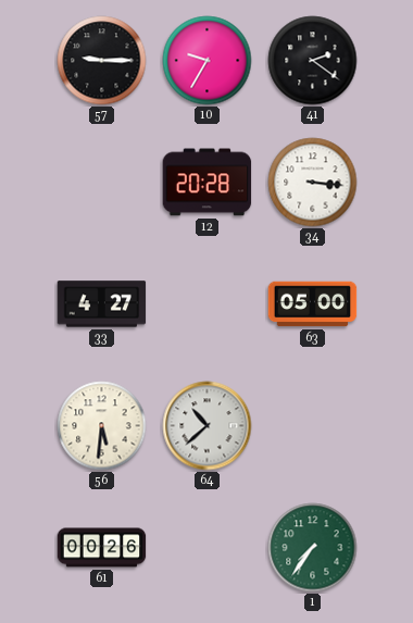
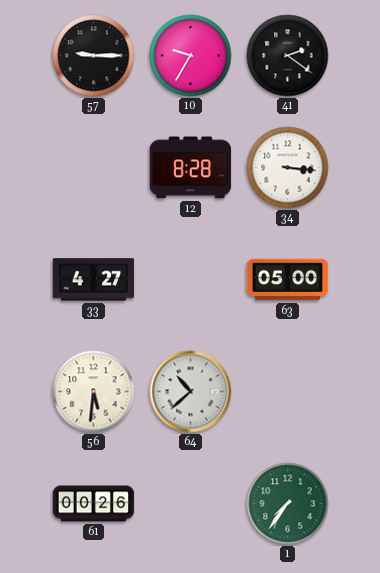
12: 20:28 -> 8:28
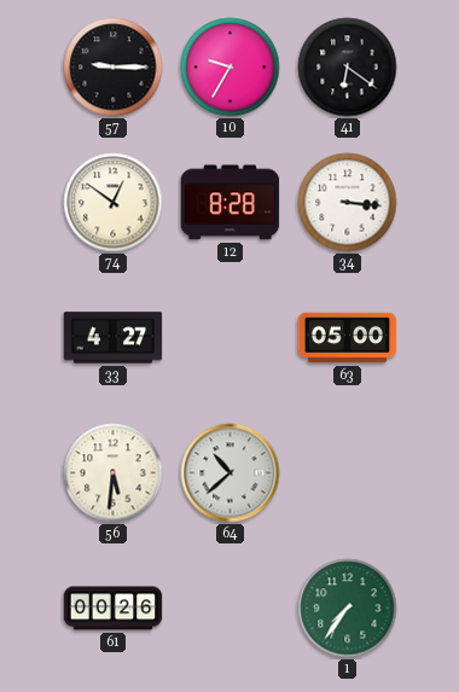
41: 2:21 -> 6:21
74: none -> 12:51
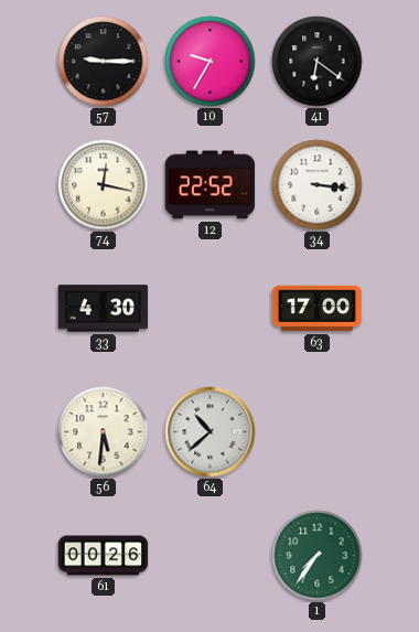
74: 12:51 -> 12:17
12: 8:28 -> 22:52
33: 4:27 -> 4:30
63: 05:00 -> 17:00
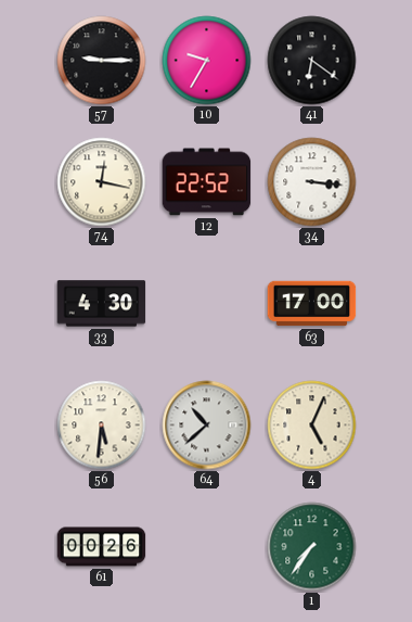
4: none -> 5:04
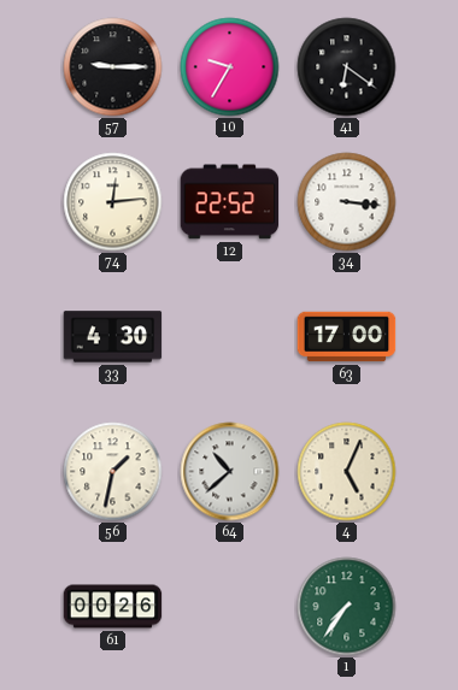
74: 12:17 -> 12:14
56: 5:31 -> 1:32
